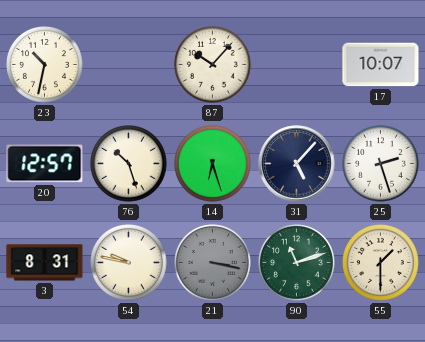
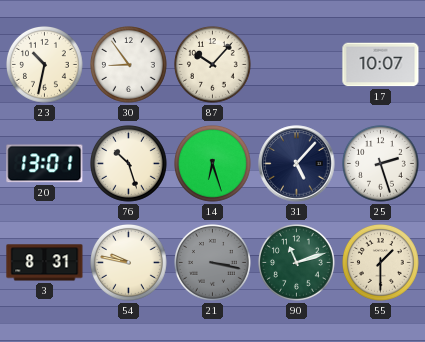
30: none -> 8:54
20: 12:57 -> 13:01
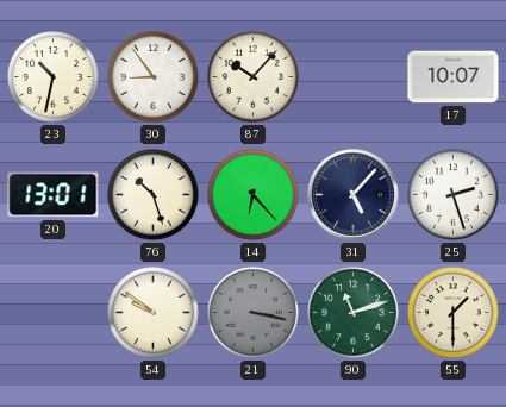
14: 6:27 -> 6:23
3: 8:31 -> none
54: 9:47 -> 9:51
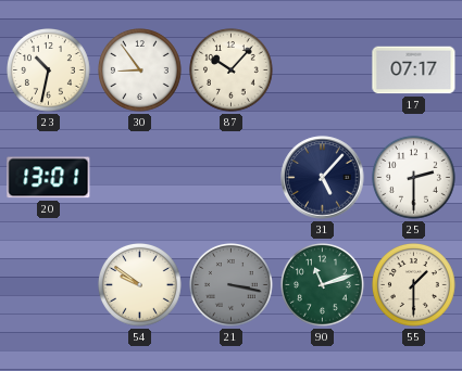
17: 10:07 -> 07:17
76: 10:27 -> none
14: 6:23 -> none
25: 2:27 -> 2:30
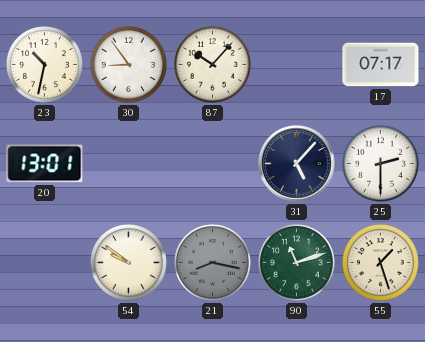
21: 3:17 -> 8:17
55: 1:30 -> 1:27
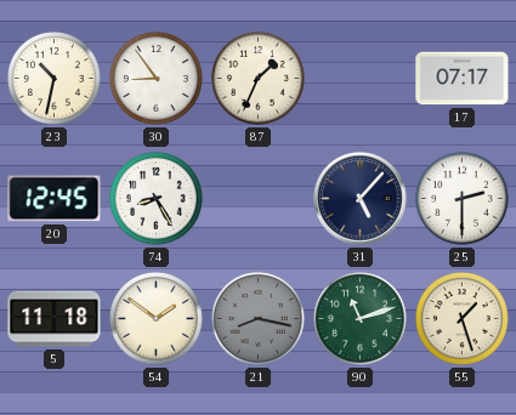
87: 10:07 -> 1:34
20: 13:01 -> 12:45
74: none -> 8:25
5: none -> 11:18
54: 9:51 -> 1:51
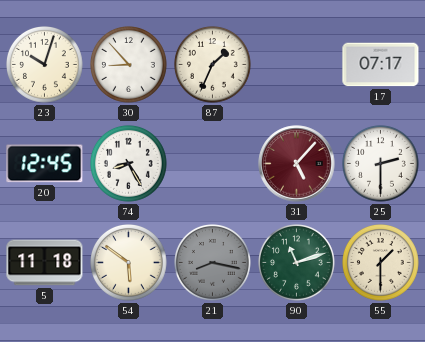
23: 10:32 -> 10:03
30: 8:54 -> 8:53
31 dial: navy -> burgundy
54: 1:51 -> 5:51
55: 1:27 -> 1:30
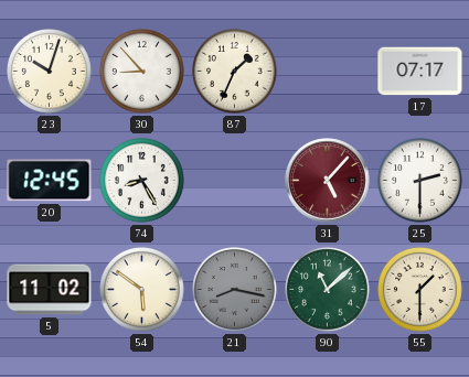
5: 11:18 -> 11:02
90: 11:12 -> 11:08
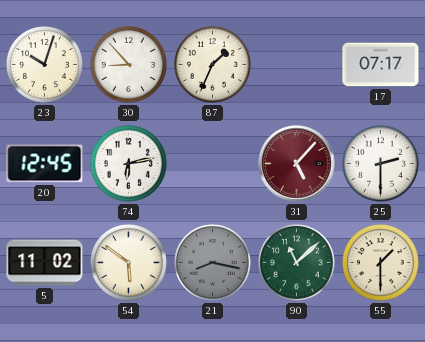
74: 8:25 -> 6:13
